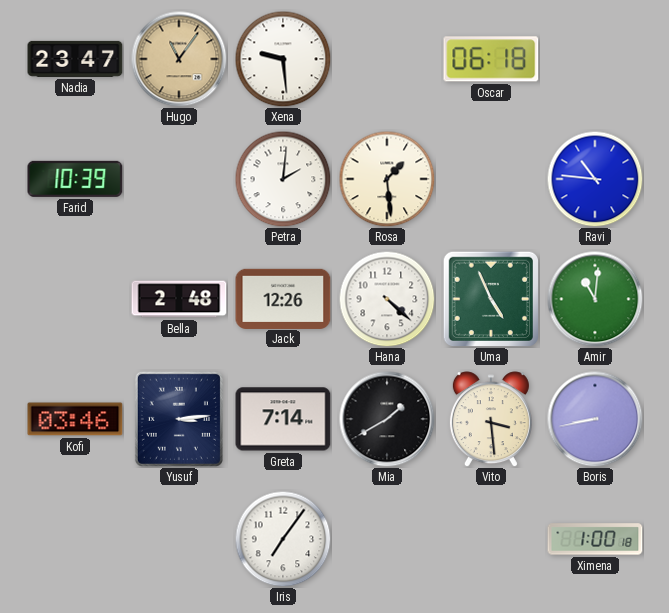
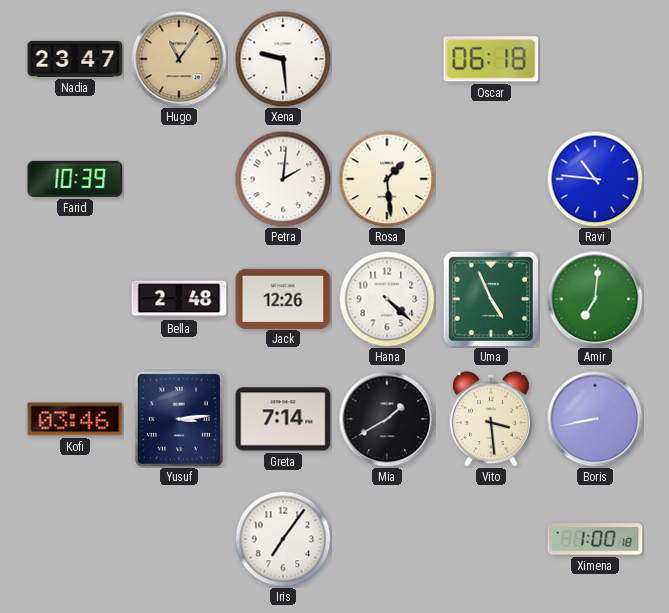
Amir: 11:01 -> 7:01
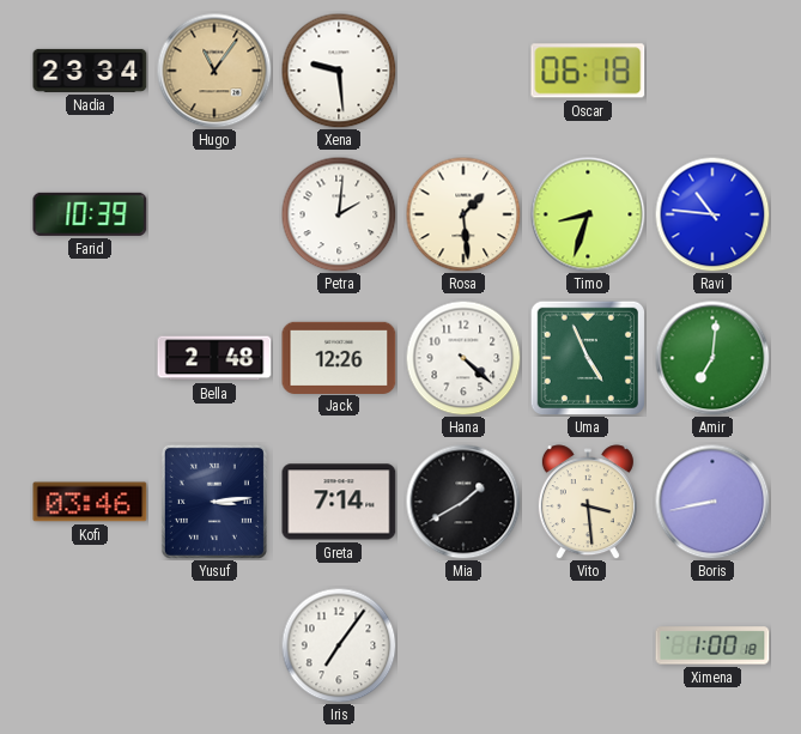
Nadia: 23:47 -> 23:34
Timo: none -> 8:33
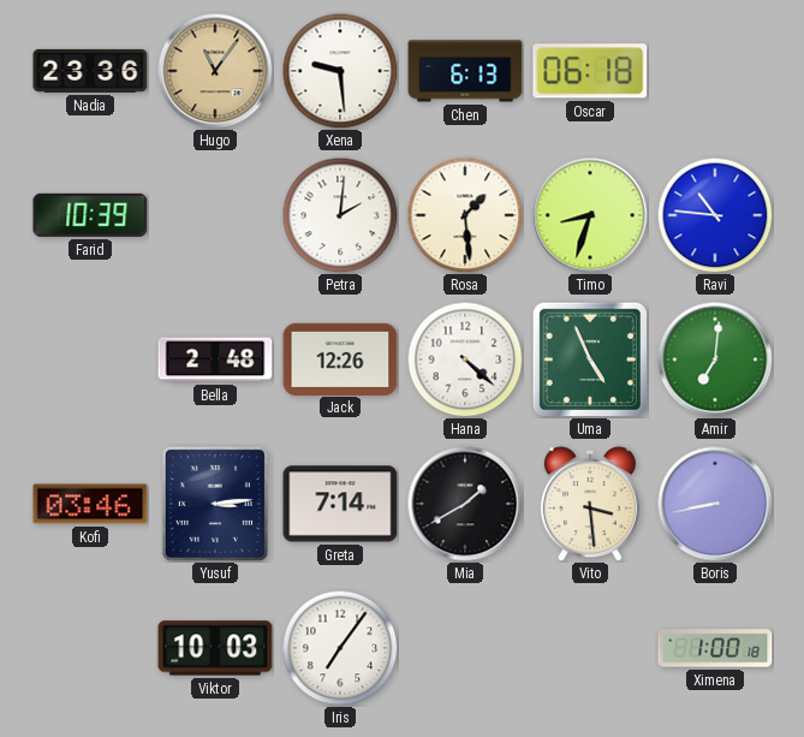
Nadia: 23:34 -> 23:36
Chen: none -> 6:13
Viktor: none -> 10:03
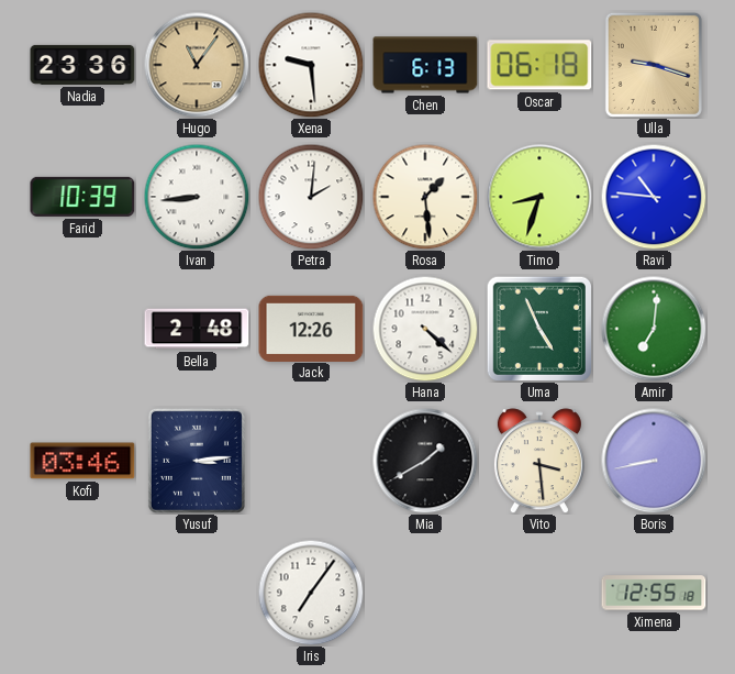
Ulla: none -> 9:18
Ivan: none -> 8:44
Greta: 7:14 -> none
Viktor: 10:03 -> none
Ximena: 1:00 -> 12:55
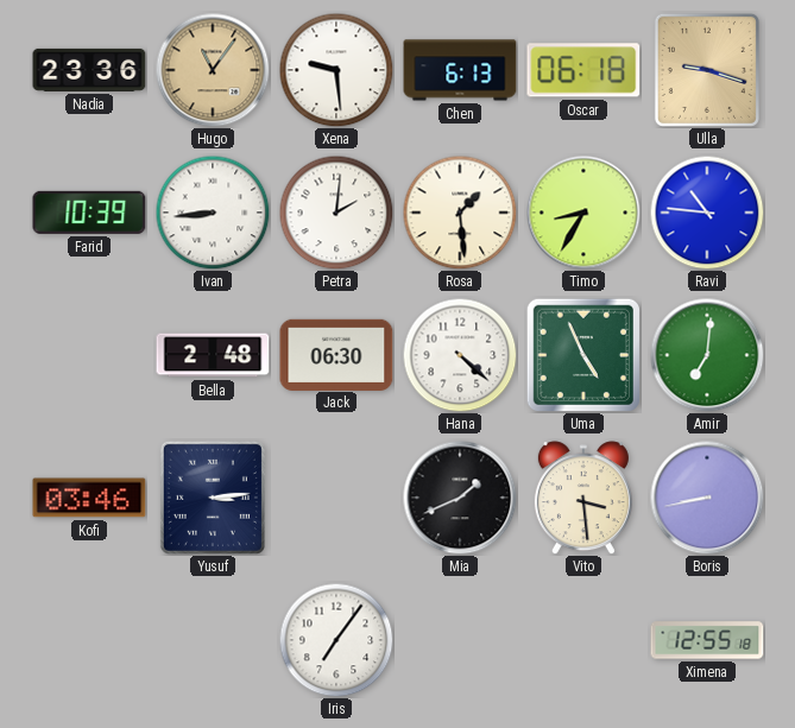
Timo: 8:33 -> 8:35
Jack: 12:26 -> 06:30
Mia: 1:40 -> 1:41
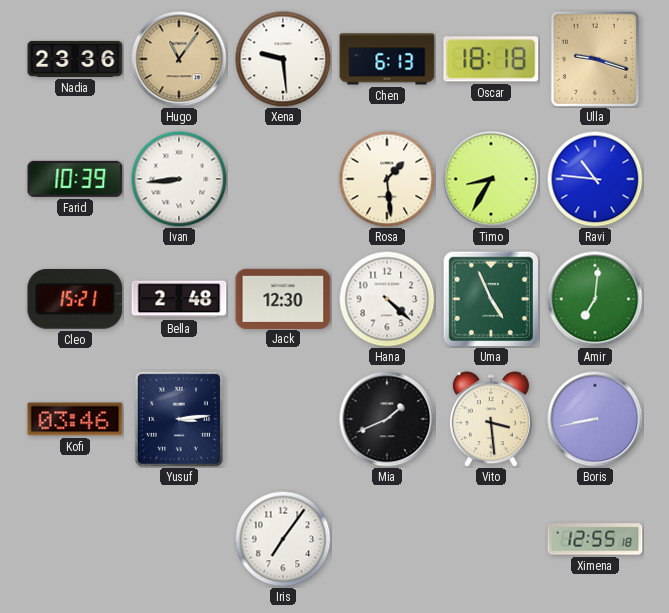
Oscar: 06:18 -> 18:18
Petra: 2:01 -> none
Cleo: none -> 15:21
Jack: 06:30 -> 12:30
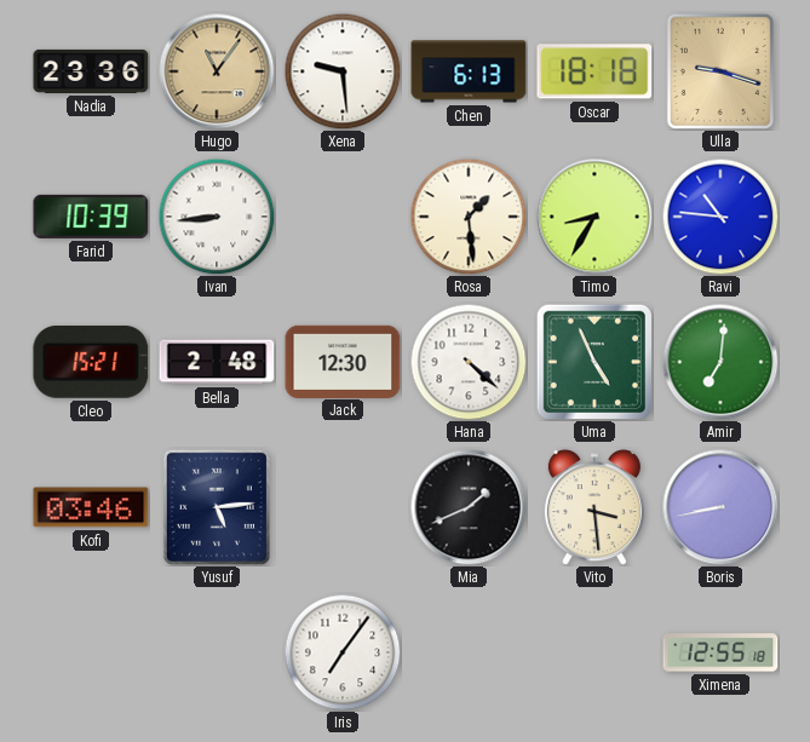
Yusuf: 3:14 -> 5:14
